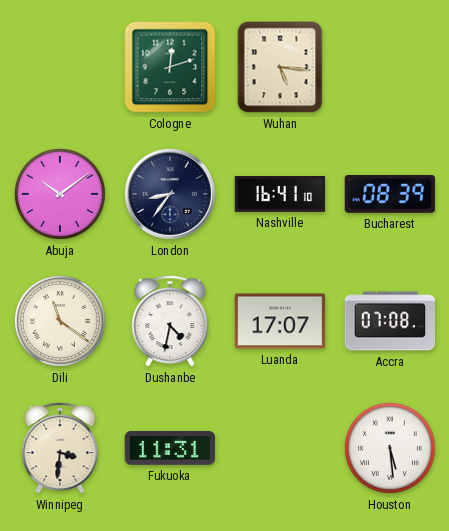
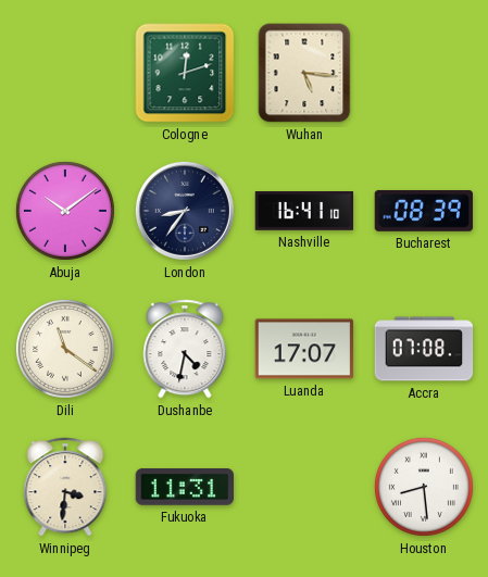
Houston: 5:29 -> 8:29
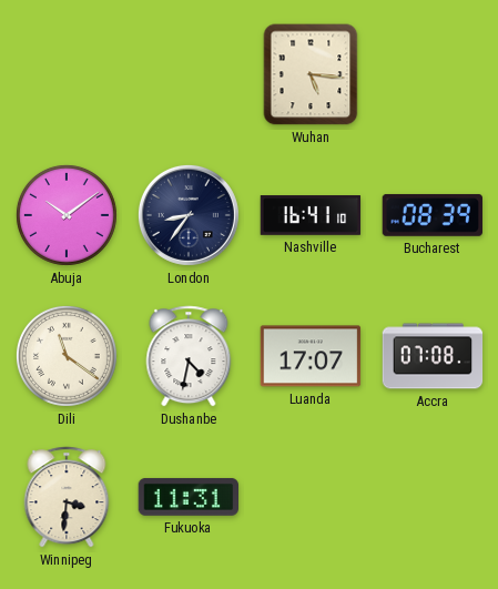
Cologne: 12:12 -> none
Houston: 8:29 -> none
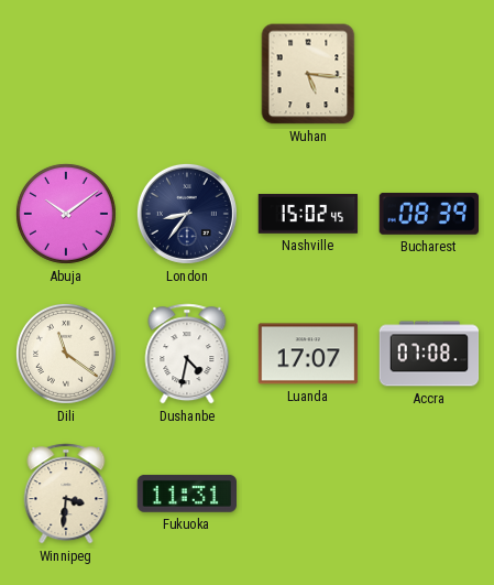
Nashville: 16:41 -> 15:02
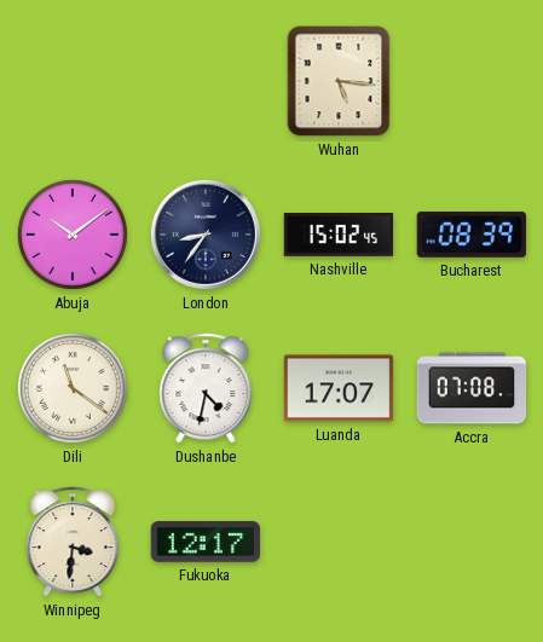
Fukuoka: 11:31 -> 12:17
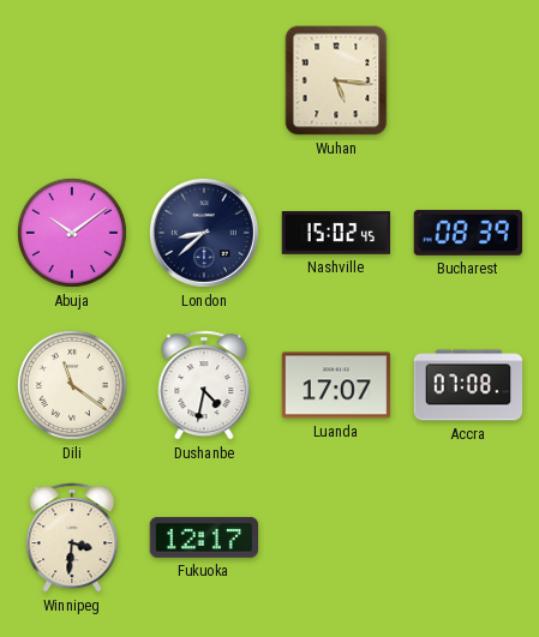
London: 8:36 -> 8:38
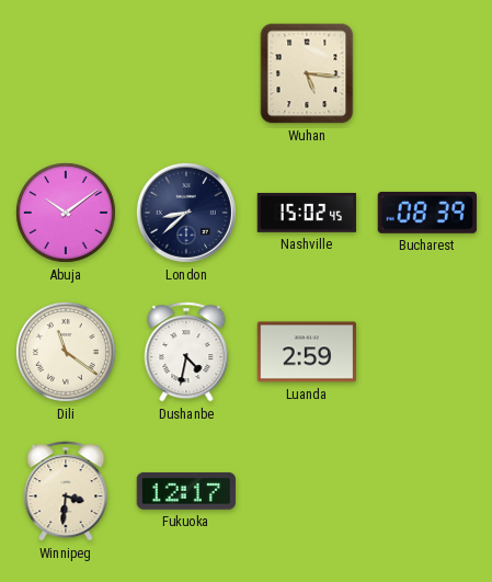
Luanda: 17:07 -> 2:59
Accra: 07:08 -> none
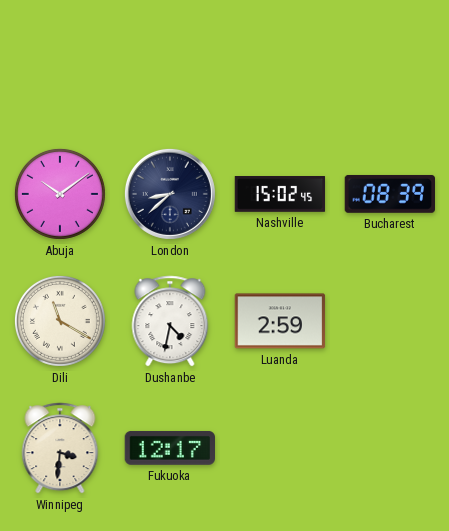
Wuhan: 5:16 -> none
Dili: 11:21 -> 11:20
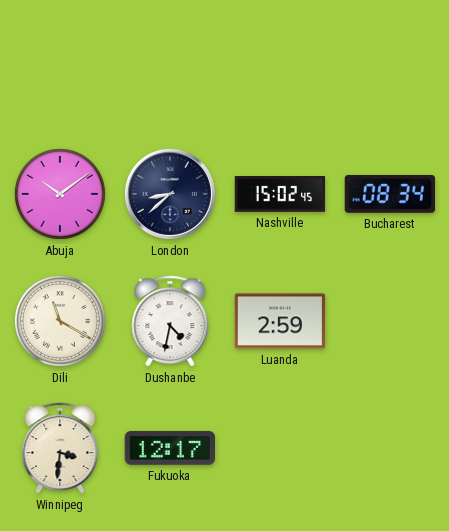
Bucharest: 08:39 -> 08:34
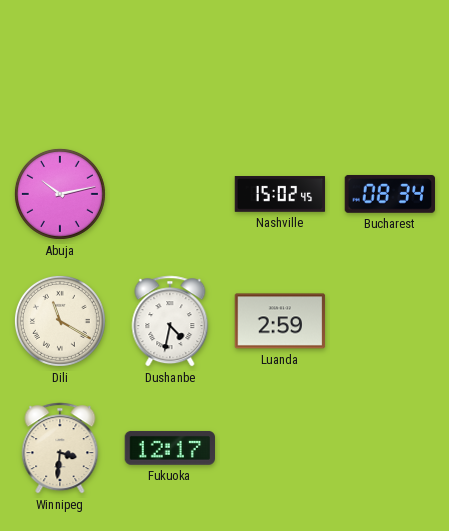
Abuja: 10:09 -> 10:13
London: 8:38 -> none
